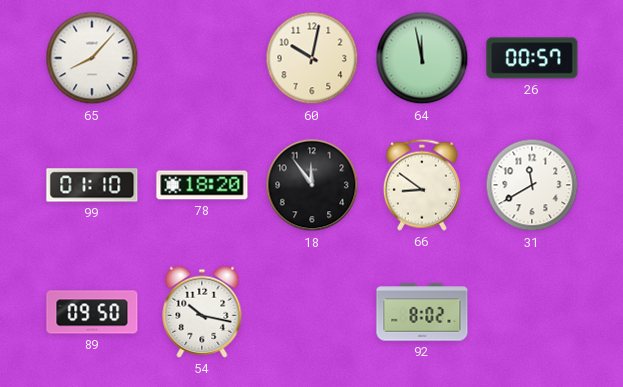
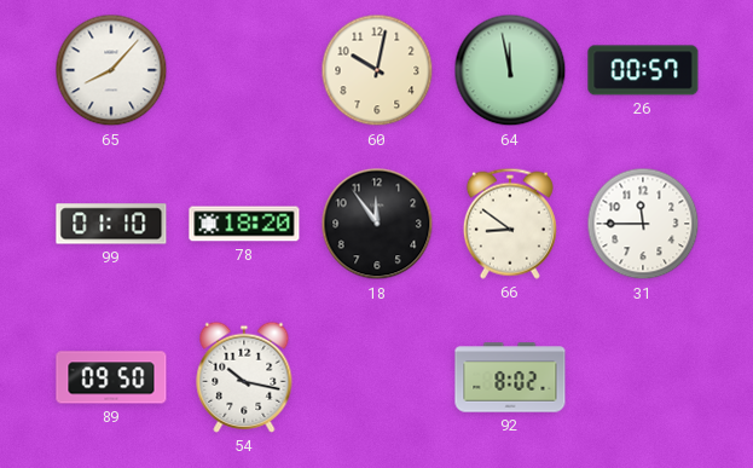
31: 11:40 -> 11:45
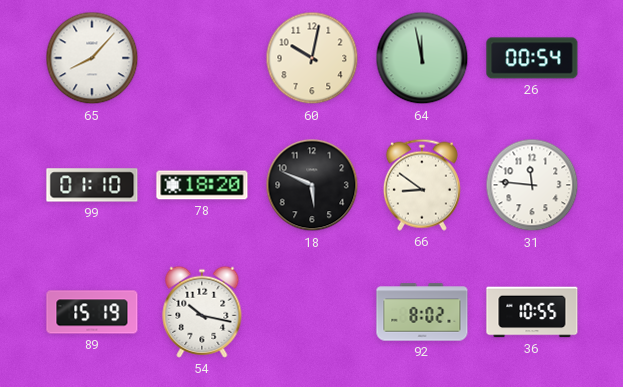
26: 00:57 -> 00:54
18: 11:54 -> 5:49
31: 11:45 -> 11:46
89: 09:50 -> 15:19
36: none -> 10:55
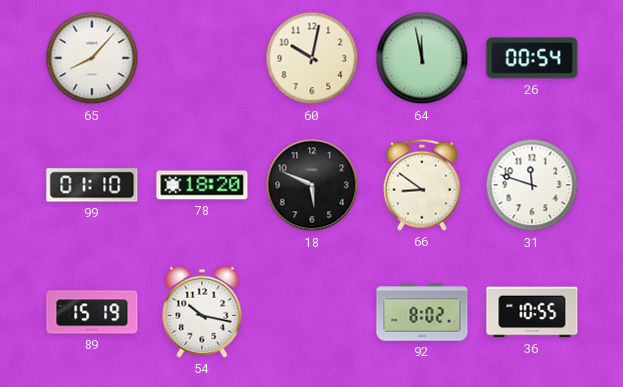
31: 11:46 -> 11:48
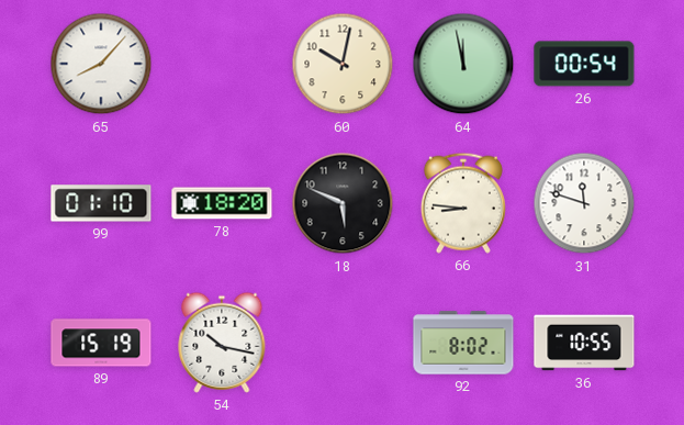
66: 8:51 -> 8:46
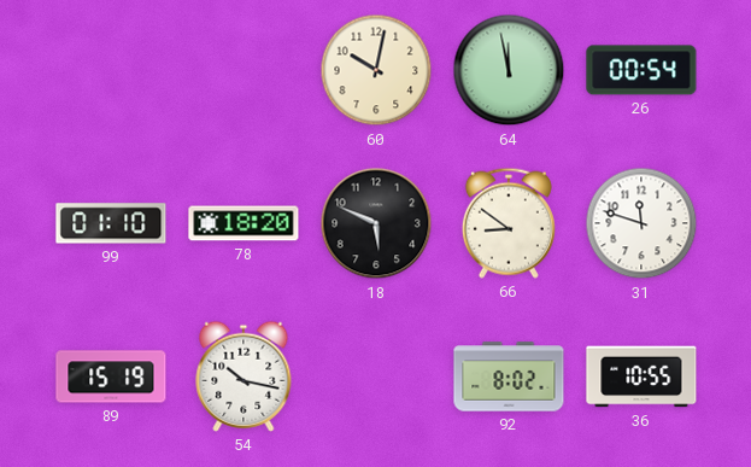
65: 8:07 -> none
66: 8:46 -> 8:51
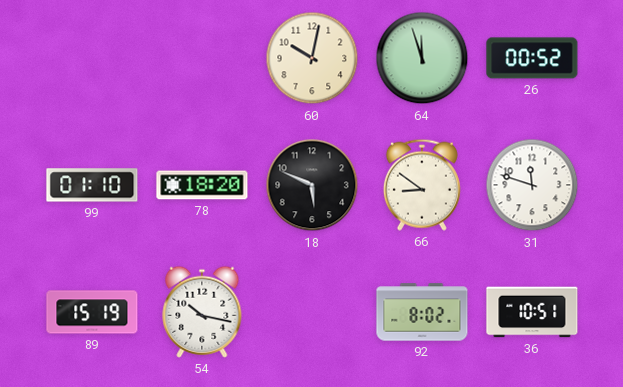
64: 11:58 -> 11:57
26: 00:54 -> 00:52
36: 10:55 -> 10:51
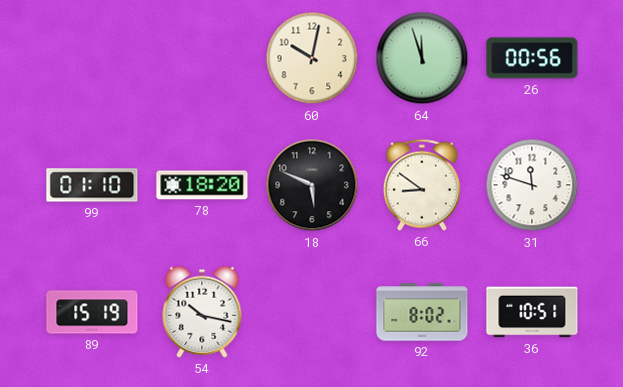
26: 00:52 -> 00:56
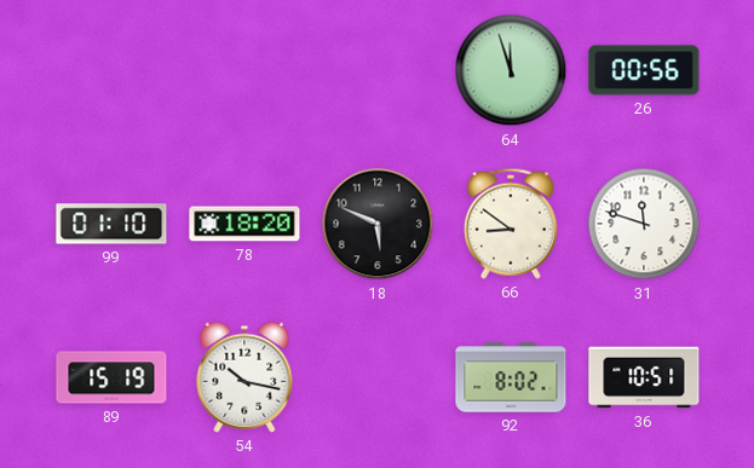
60: 10:02 -> none
